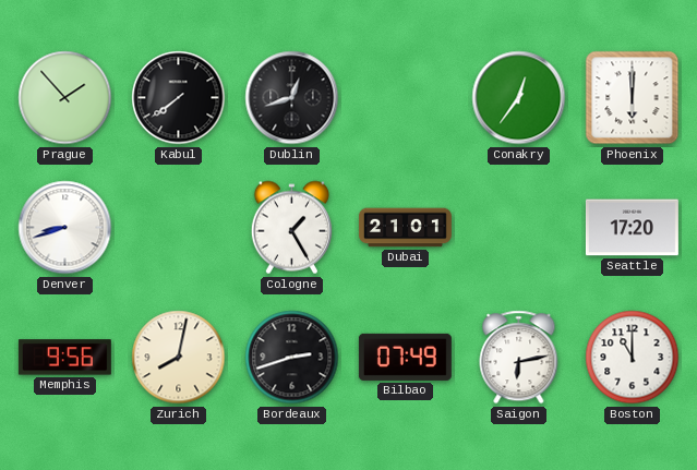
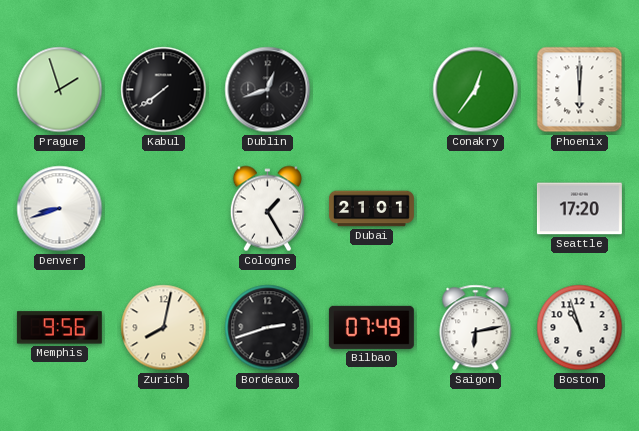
Prague: 1:53 -> 1:57
Boston: 11:00 -> 10:57
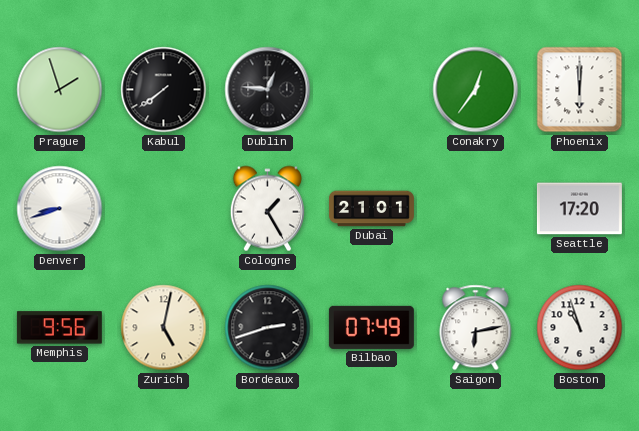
Dublin: 12:42 -> 12:46
Zurich: 8:02 -> 5:02
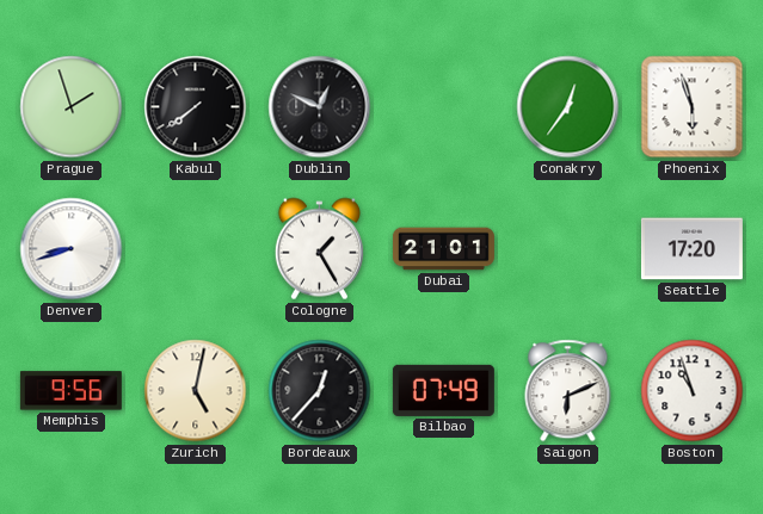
Dublin: 12:46 -> 12:49
Phoenix: 6:00 -> 5:57
Bordeaux: 2:42 -> 12:37
Saigon: 6:13 -> 6:11
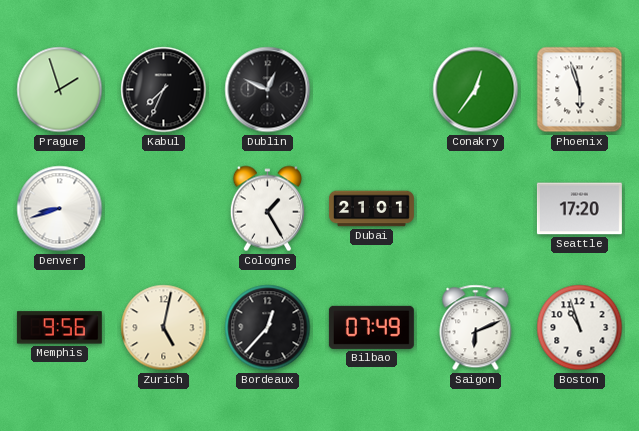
Kabul: 7:39 -> 7:34
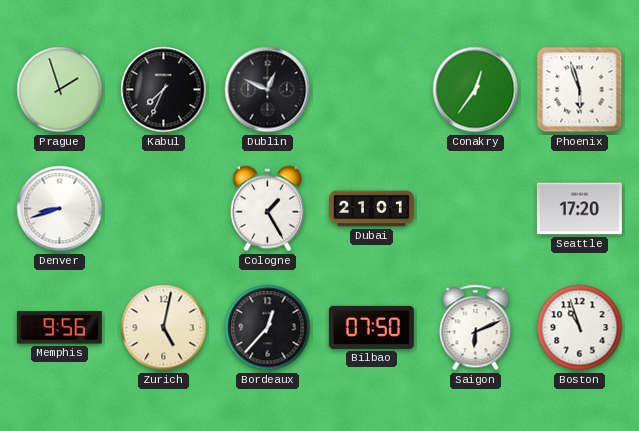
Bilbao: 07:49 -> 07:50
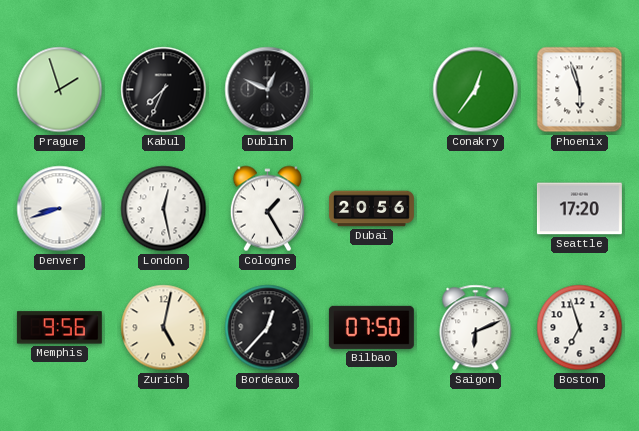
London: none -> 12:28
Dubai: 21:01 -> 20:56
Boston: 10:57 -> 6:57
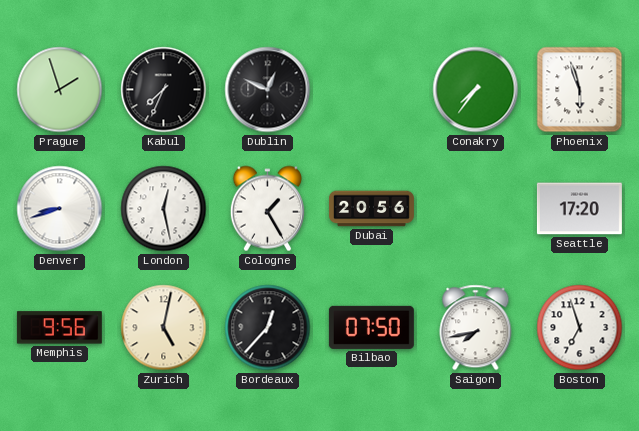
Conakry: 12:36 -> 7:36
Saigon: 6:11 -> 7:43
